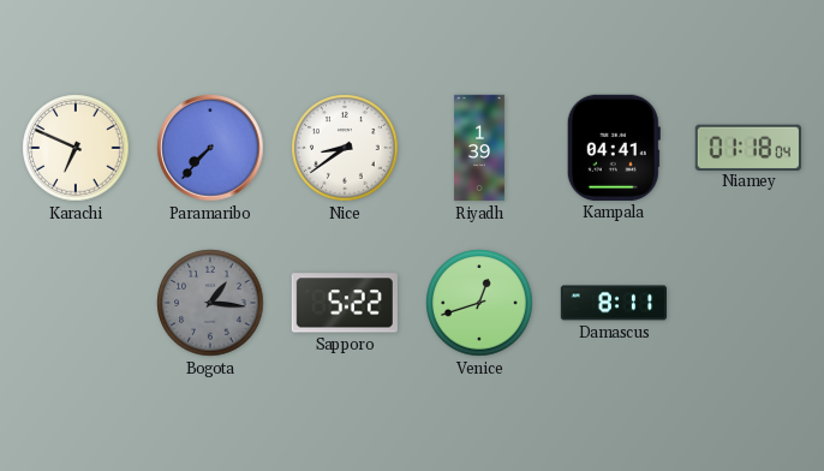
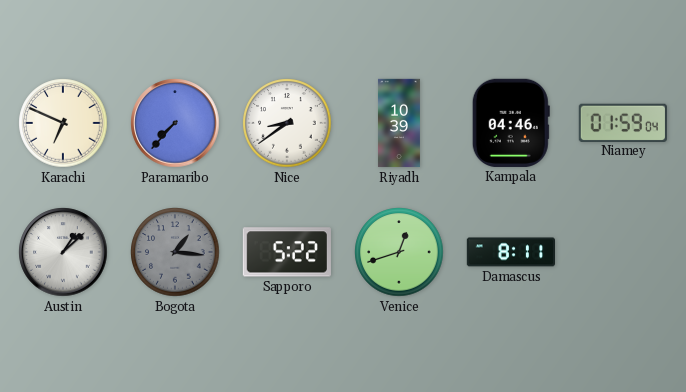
Riyadh: 1:39 -> 10:39
Kampala: 04:41 -> 04:46
Niamey: 01:18 -> 01:59
Austin: none -> 1:08
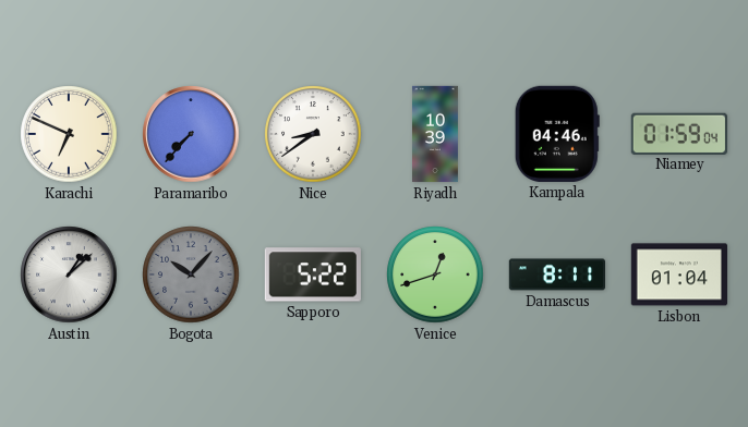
Bogota: 1:16 -> 10:07
Lisbon: none -> 01:04
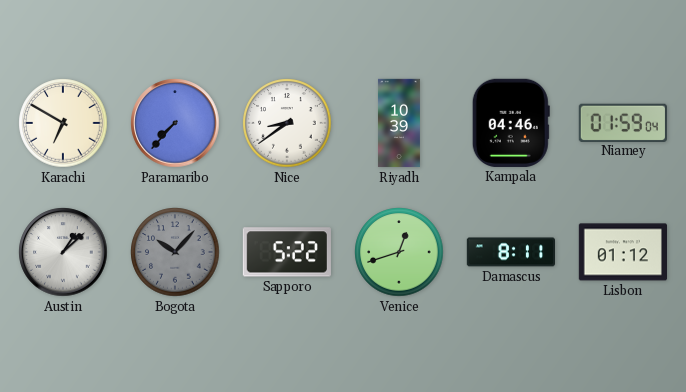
Karachi: 6:49 -> 6:50
Lisbon: 01:04 -> 01:12
